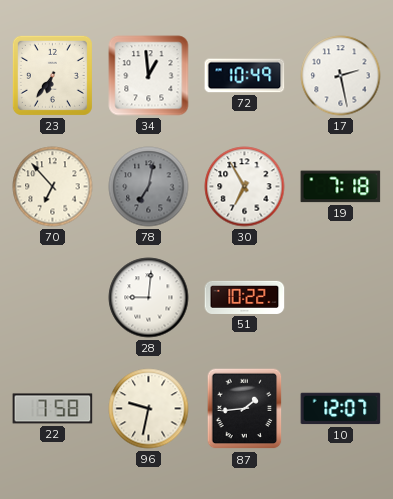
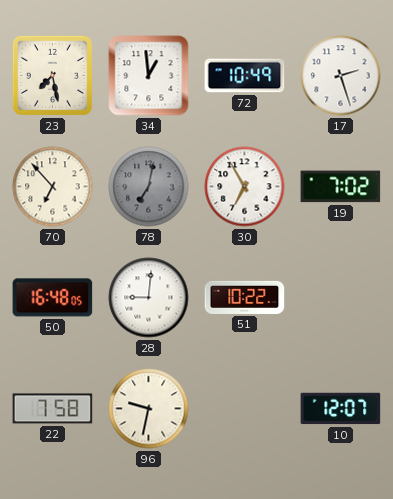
23: 6:36 -> 7:28
17: 2:28 -> 2:27
19: 7:18 -> 7:02
50: none -> 16:48
87: 1:44 -> none
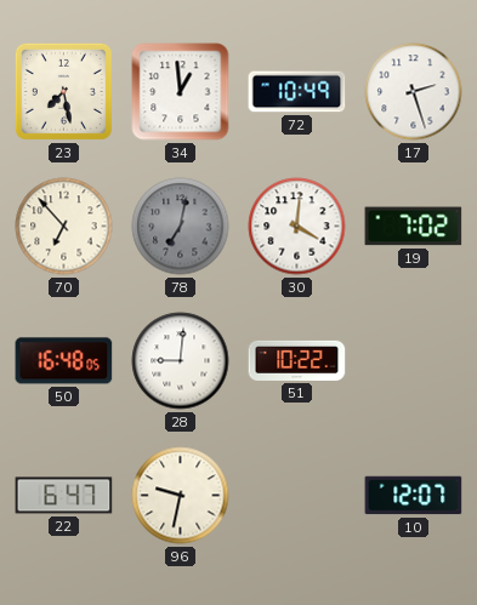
30: 6:55 -> 4:01
22: 7:58 -> 6:47
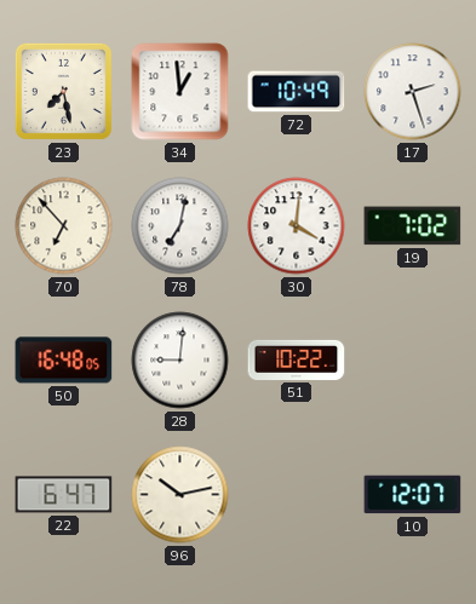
78 dial: grey -> white
96: 9:32 -> 10:13
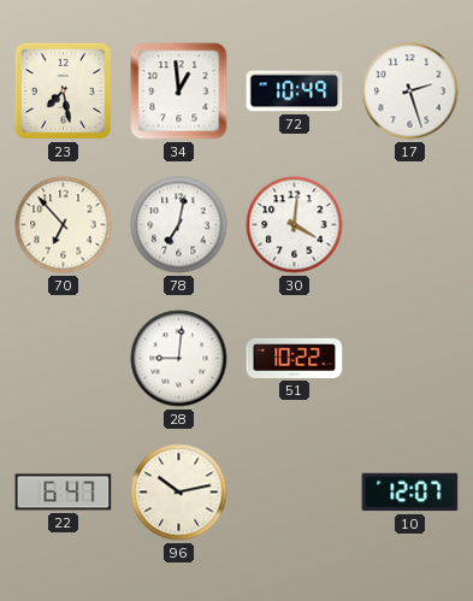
19: 7:02 -> none
50: 16:48 -> none
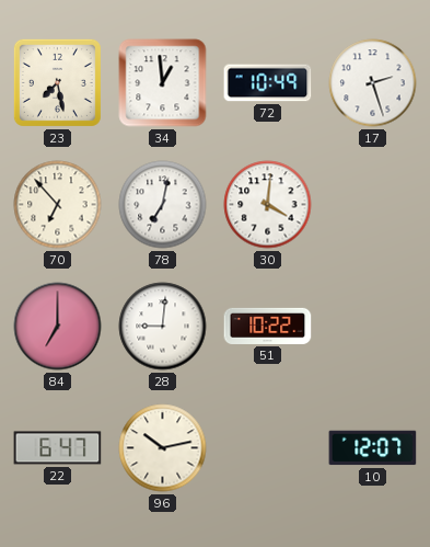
84: none -> 7:00
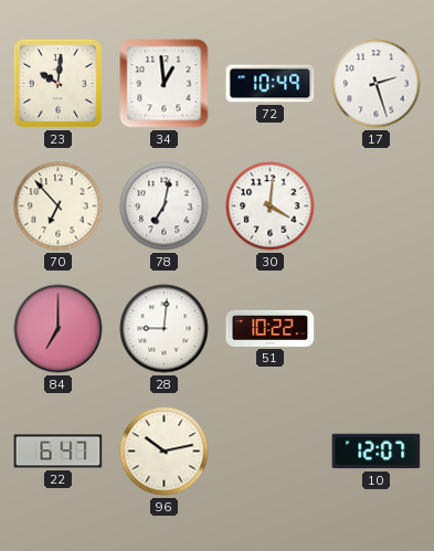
23: 7:28 -> 10:01
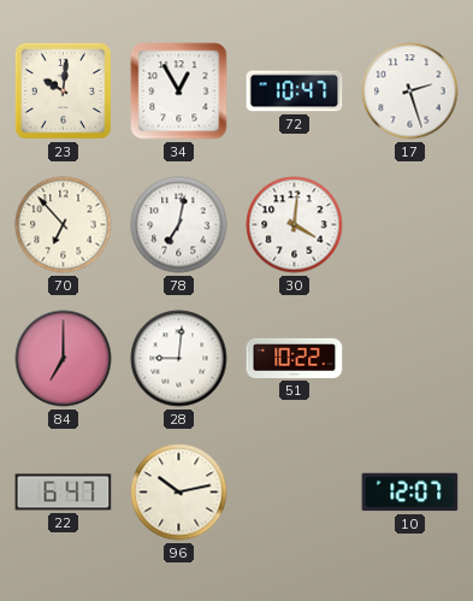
34: 12:59 -> 12:55
72: 10:49 -> 10:47
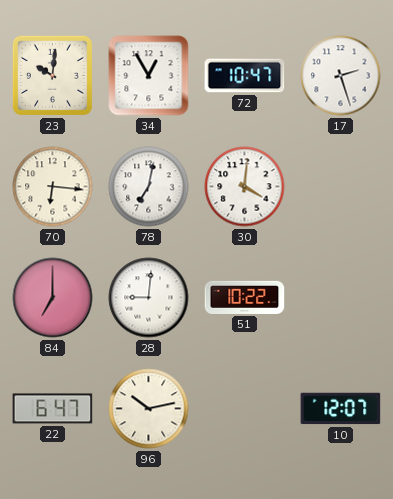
70: 6:53 -> 6:16
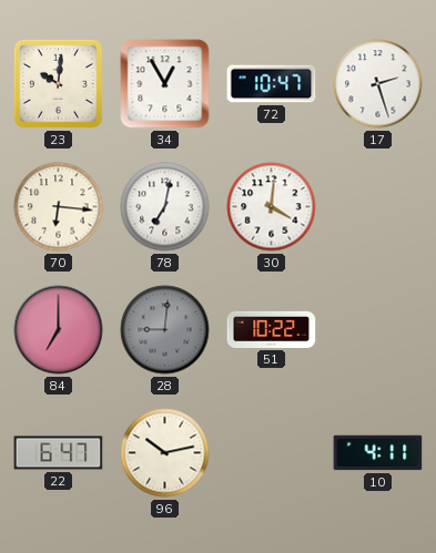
28 dial: white -> grey
10: 12:07 -> 4:11
